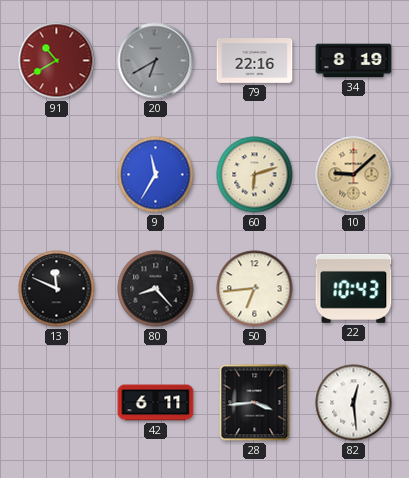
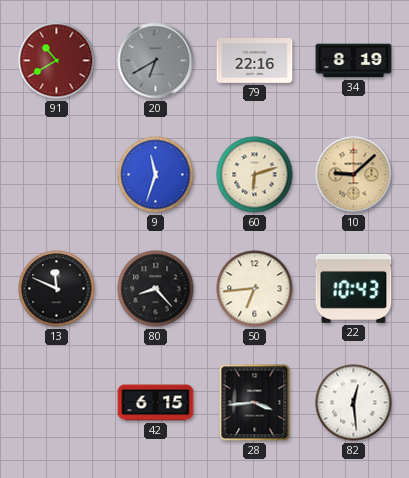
9: 11:35 -> 11:33
42: 6:11 -> 6:15
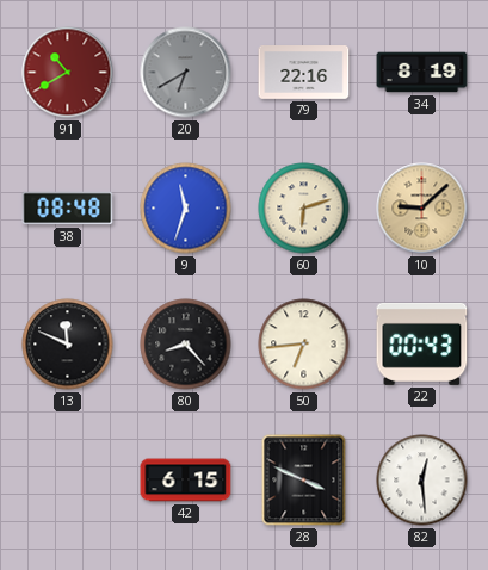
38: none -> 08:48
22: 10:43 -> 00:43
28: 3:44 -> 3:49
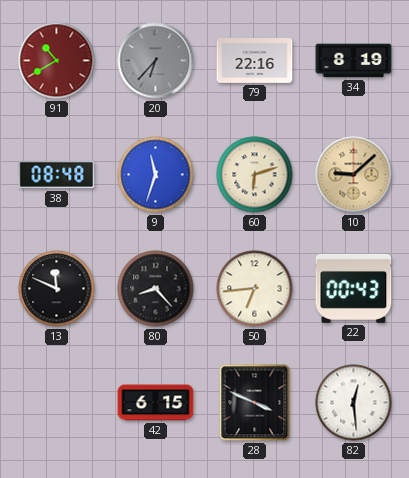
20: 6:40 -> 6:37
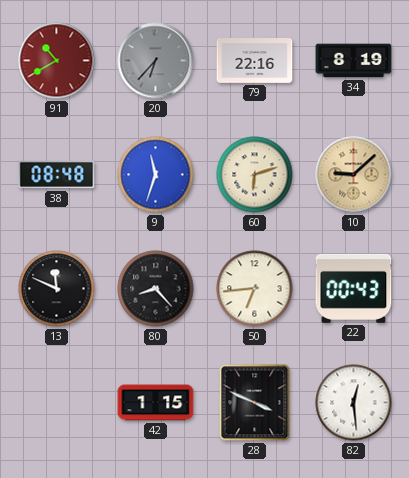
42: 6:15 -> 1:15
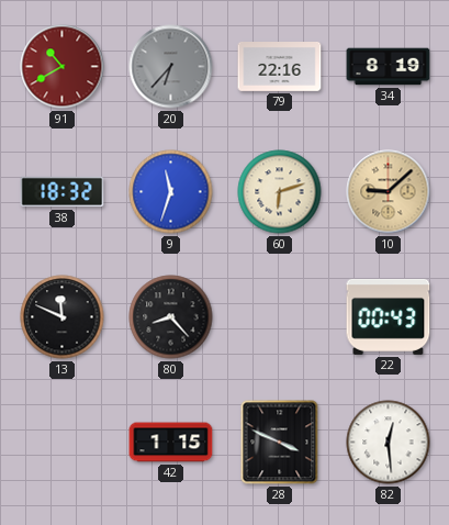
38: 08:48 -> 18:32
50: 6:44 -> none
